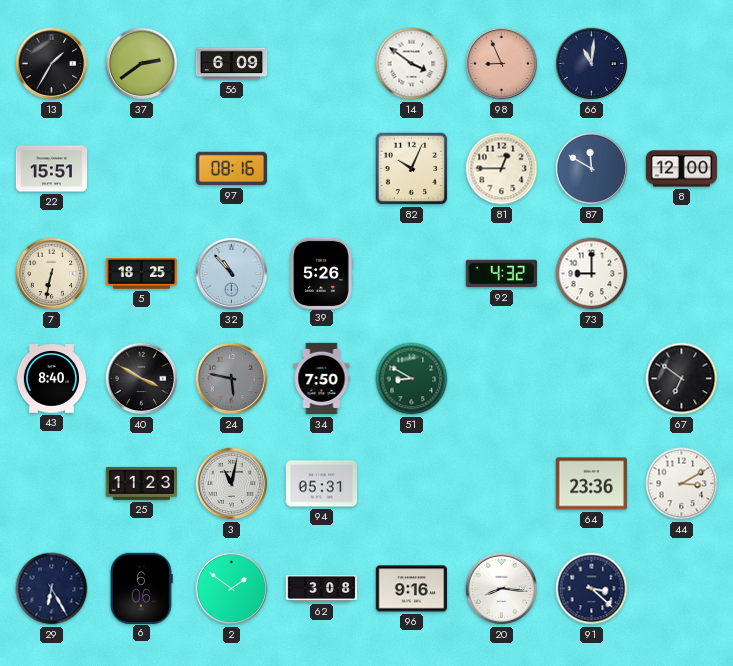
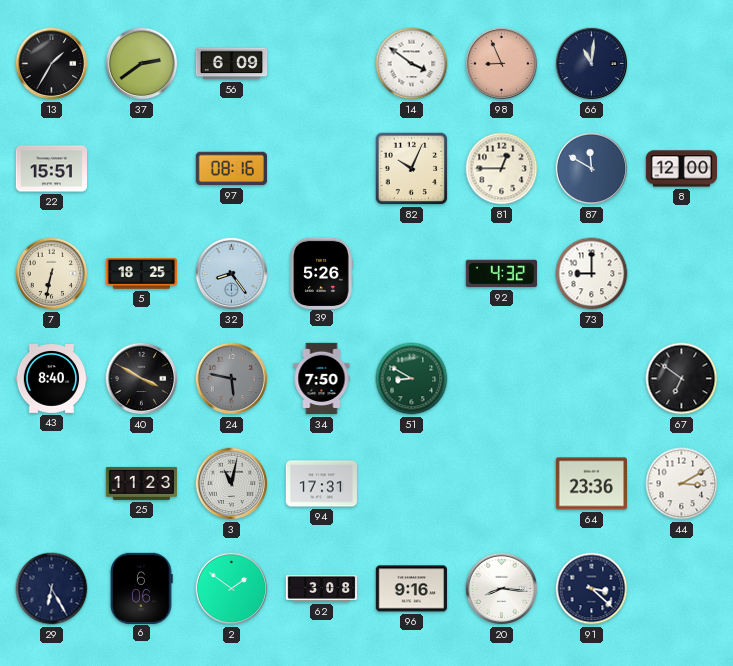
32: 10:53 -> 8:24
94: 05:31 -> 17:31
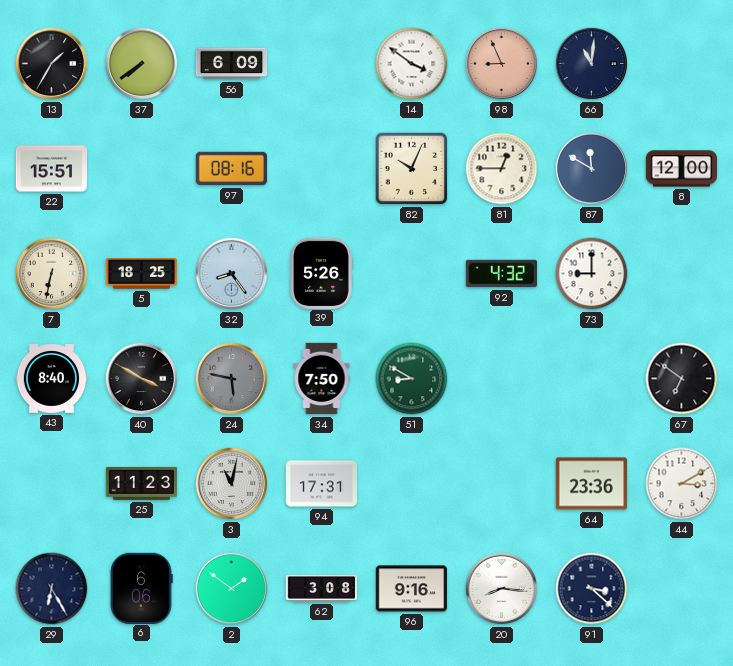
37: 2:39 -> 7:39
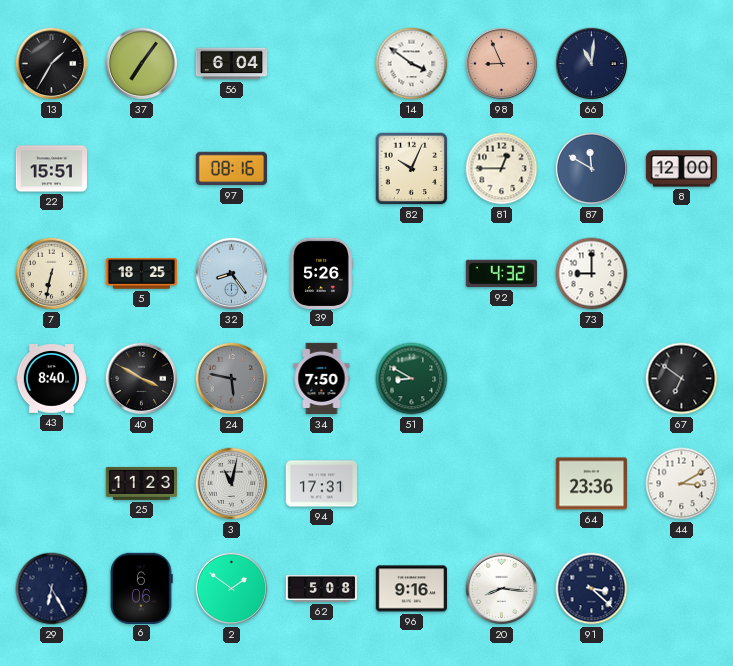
37: 7:39 -> 7:06
56: 6:09 -> 6:04
62: 3:08 -> 5:08
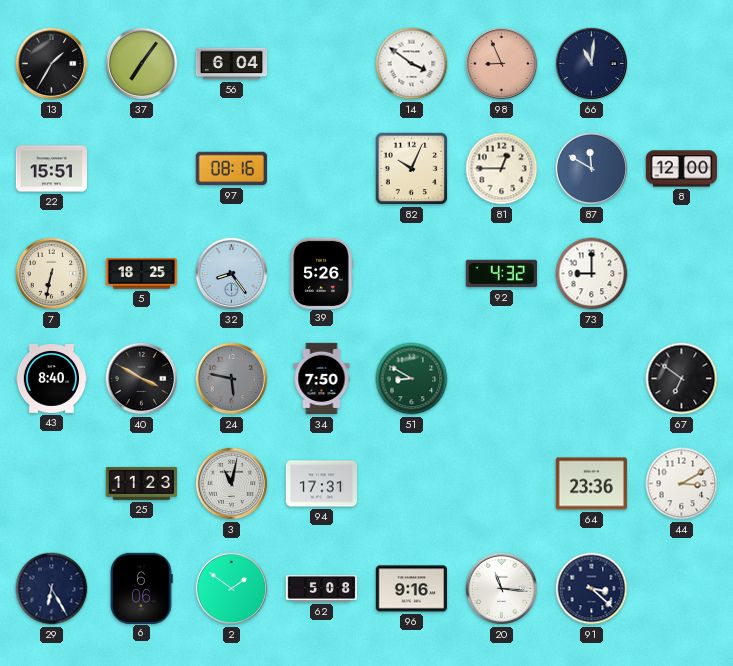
20: 8:16 -> 11:16
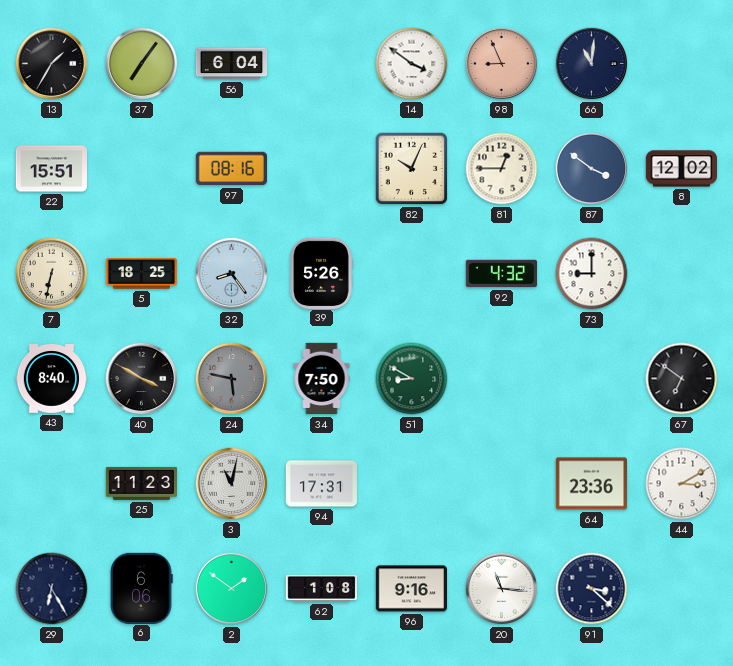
87: 11:50 -> 3:51
8: 12:00 -> 12:02
62: 5:08 -> 1:08
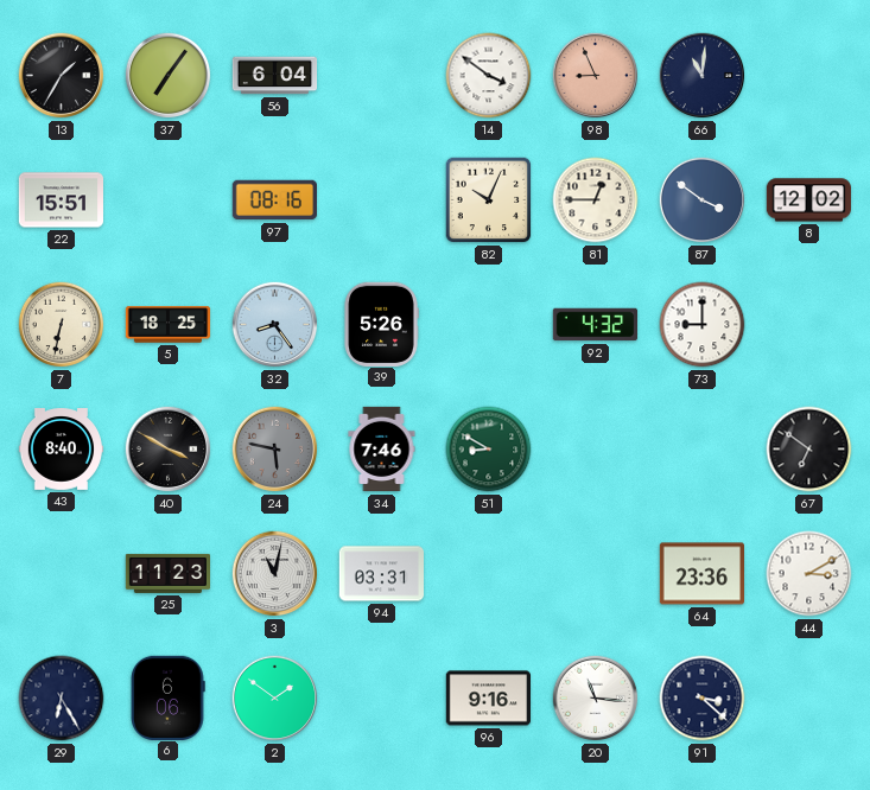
34: 7:50 -> 7:46
94: 17:31 -> 03:31
62: 1:08 -> none
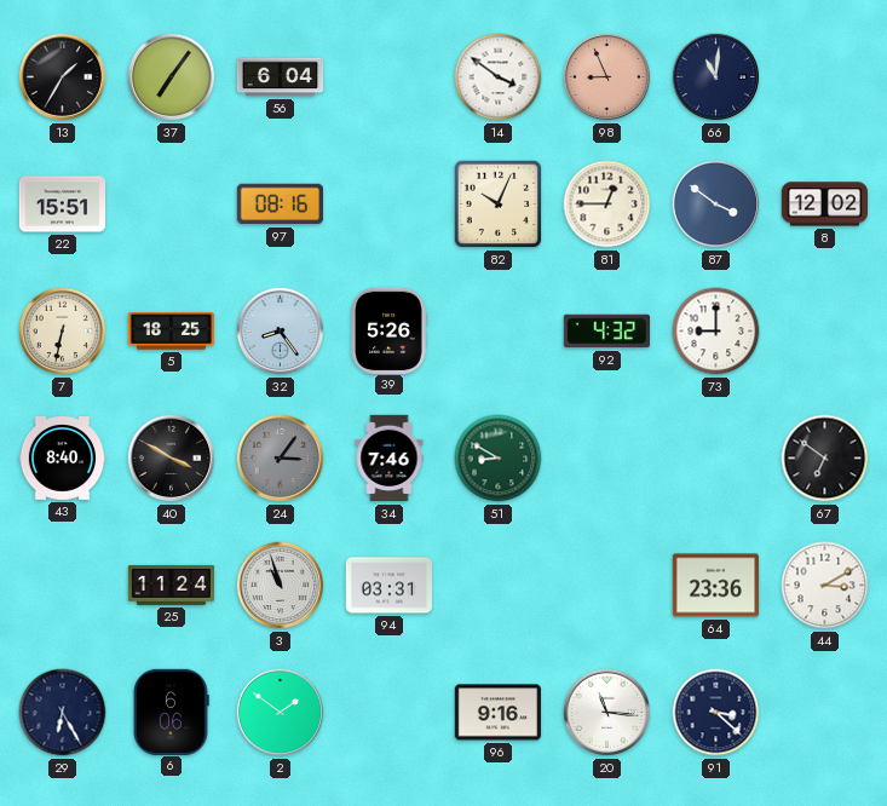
24: 5:47 -> 3:06
25: 11:23 -> 11:24
3: 11:02 -> 10:57
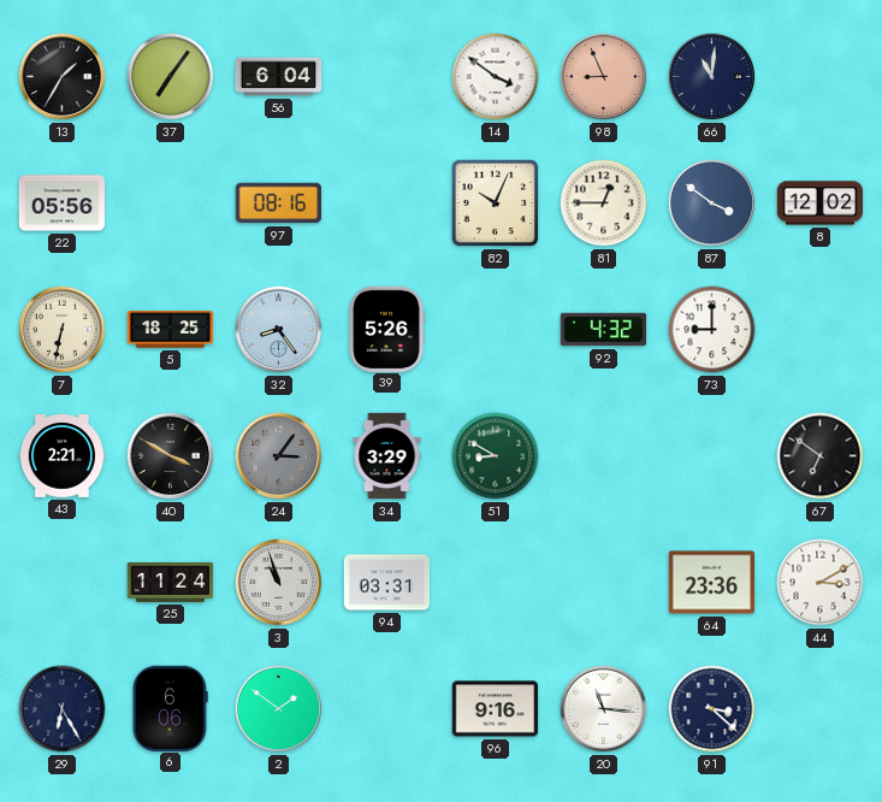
22: 15:51 -> 05:56
43: 8:40 -> 2:21
34: 7:46 -> 3:29
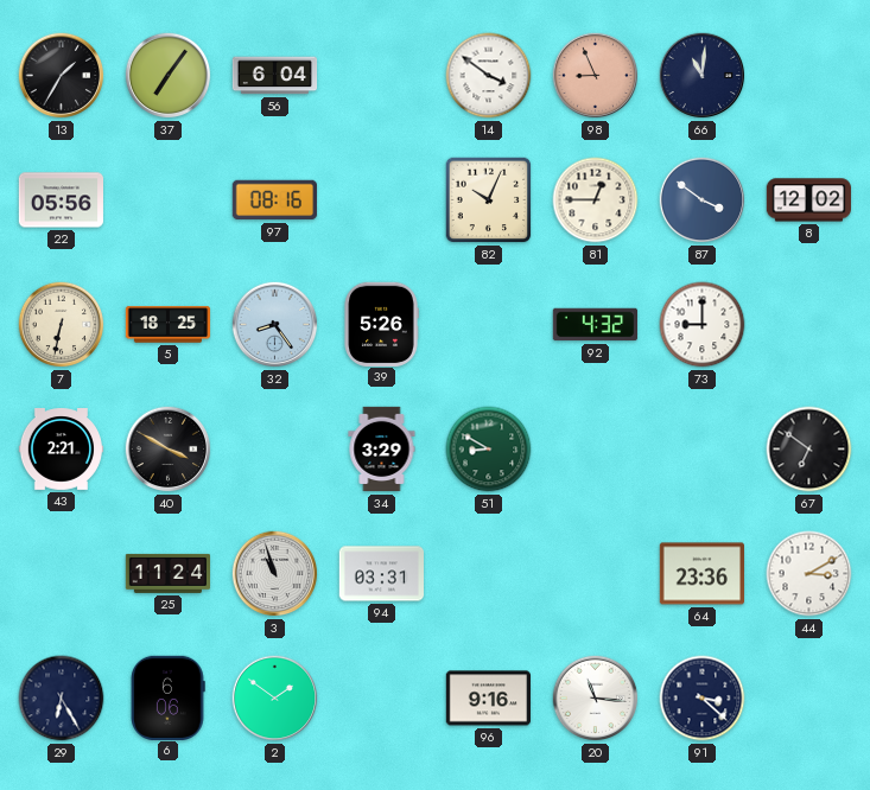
24: 3:06 -> none
